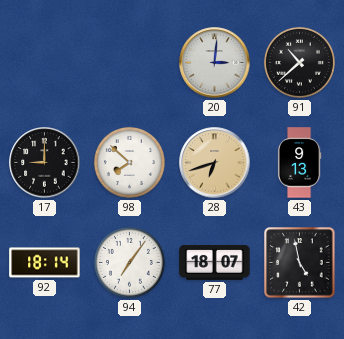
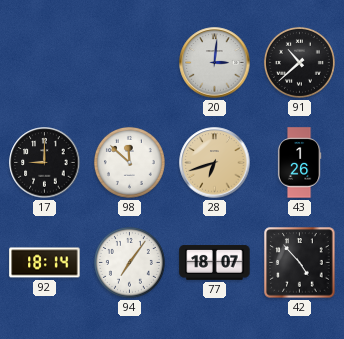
98: 7:52 -> 11:52
43: 9:13 -> 1:26
42: 4:58 -> 4:53
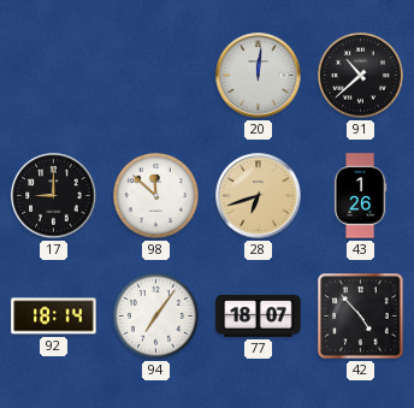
20: 3:01 -> 12:01
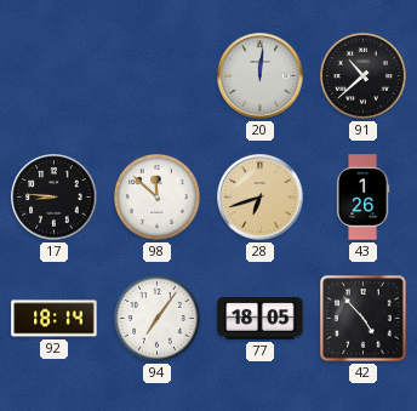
17: 9:00 -> 8:46
77: 18:07 -> 18:05
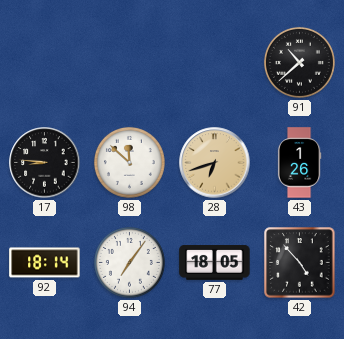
20: 12:01 -> none
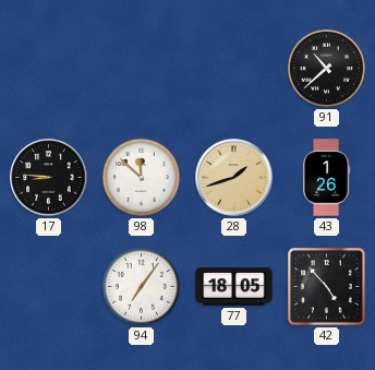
28: 6:42 -> 1:42
92: 18:14 -> none
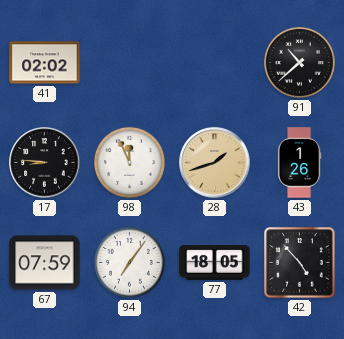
41: none -> 02:02
98: 11:52 -> 11:56
67: none -> 07:59
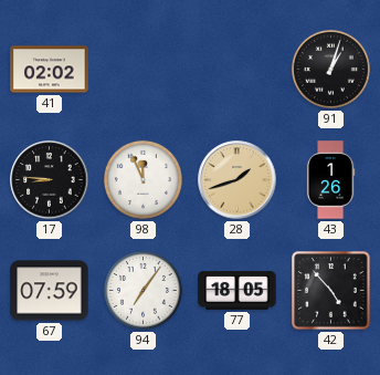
91: 10:38 -> 1:03
